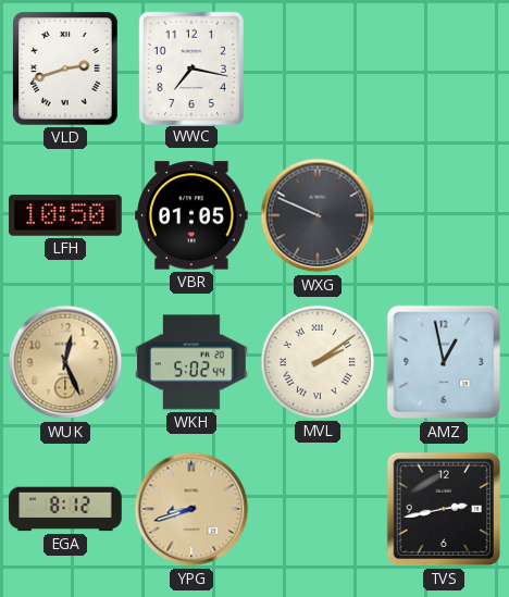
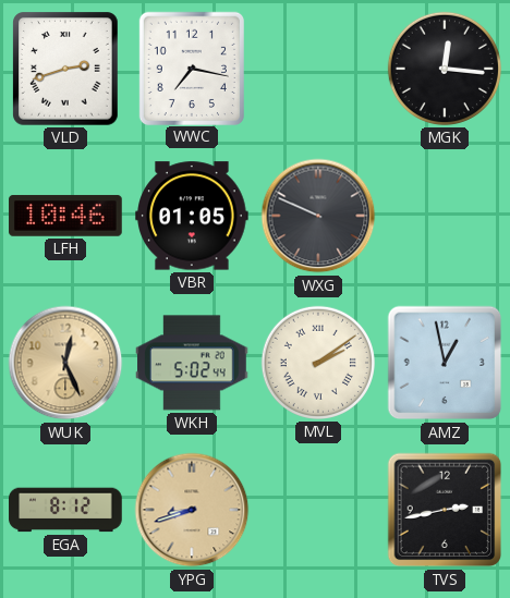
MGK: none -> 12:16
LFH: 10:50 -> 10:46
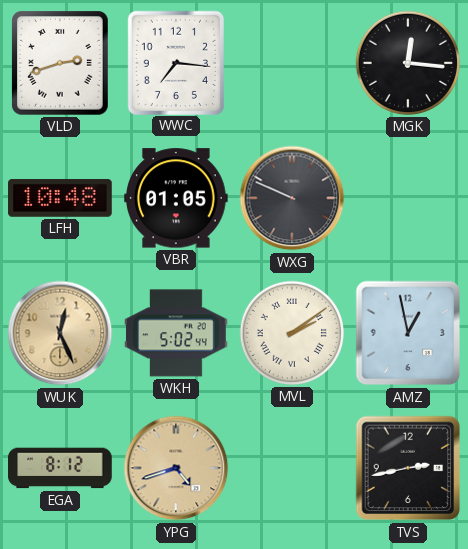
WWC: 7:17 -> 7:16
LFH: 10:46 -> 10:48
YPG: 8:42 -> 4:42
